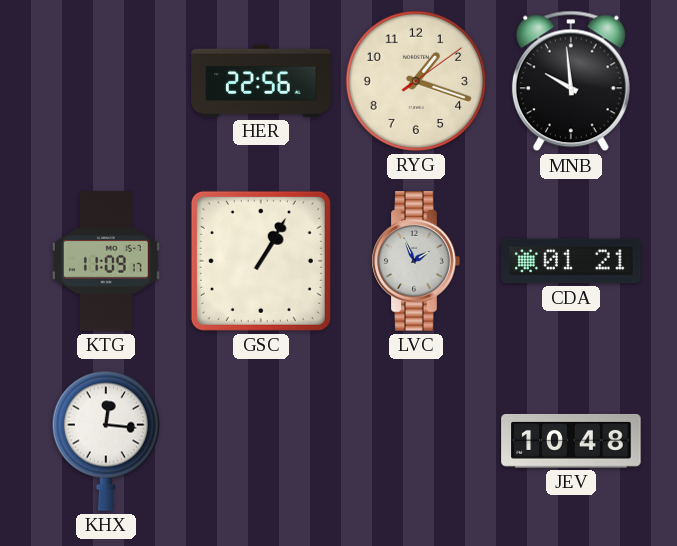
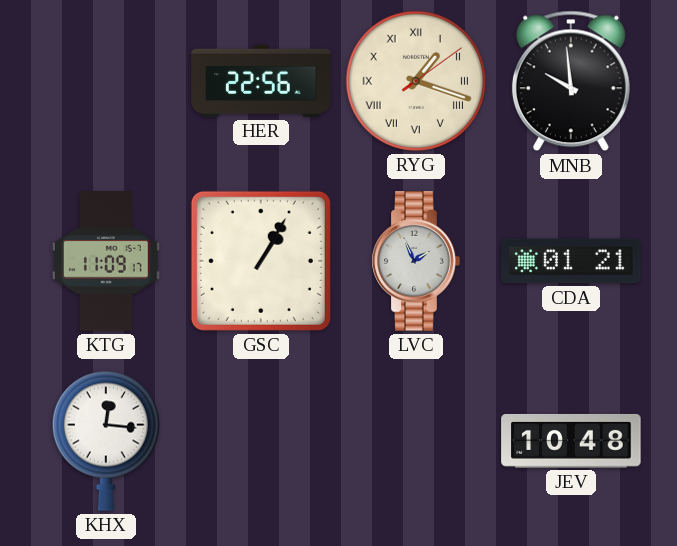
RYG numerals: Arabic -> Roman
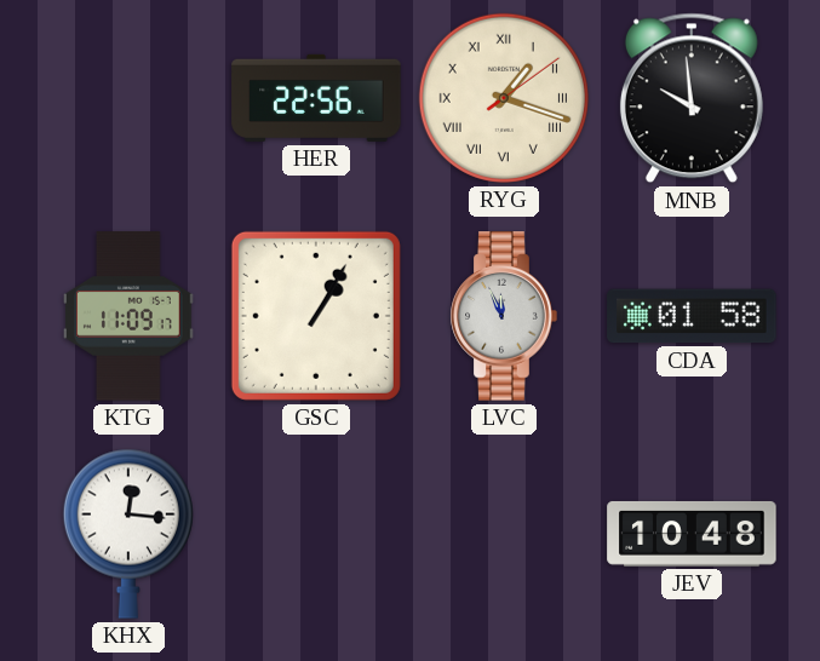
LVC: 1:56 -> 11:56
CDA: 01:21 -> 01:58
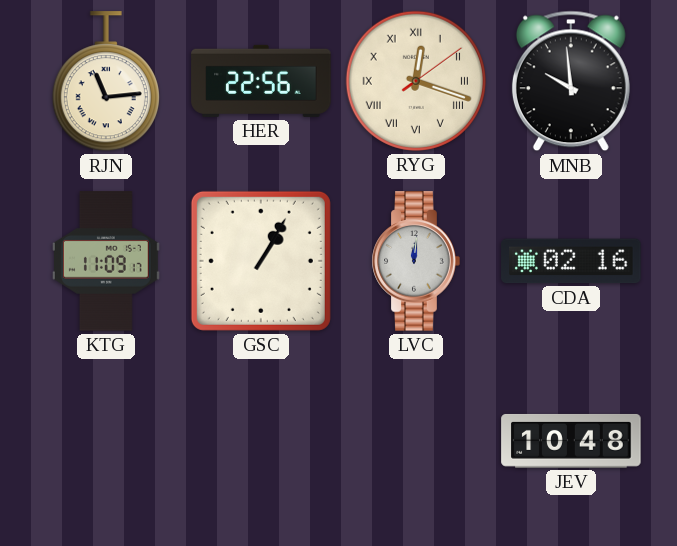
RJN: none -> 11:14
RYG: 1:18 -> 12:18
LVC: 11:56 -> 12:01
CDA: 01:58 -> 02:16
KHX: 12:16 -> none
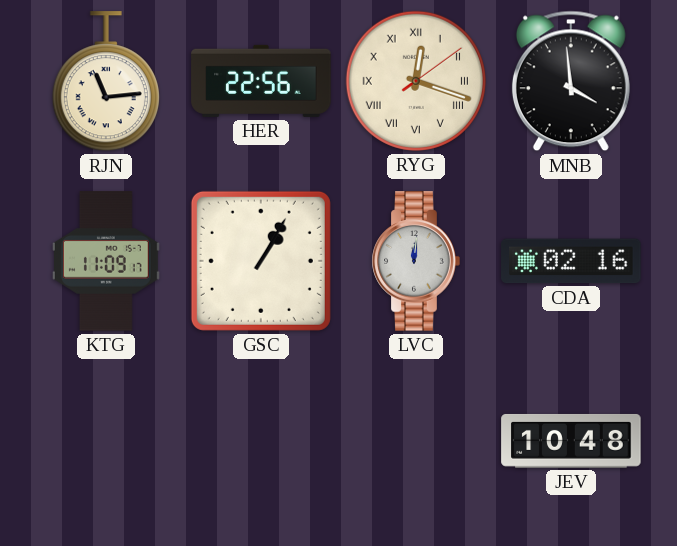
MNB: 9:59 -> 3:59
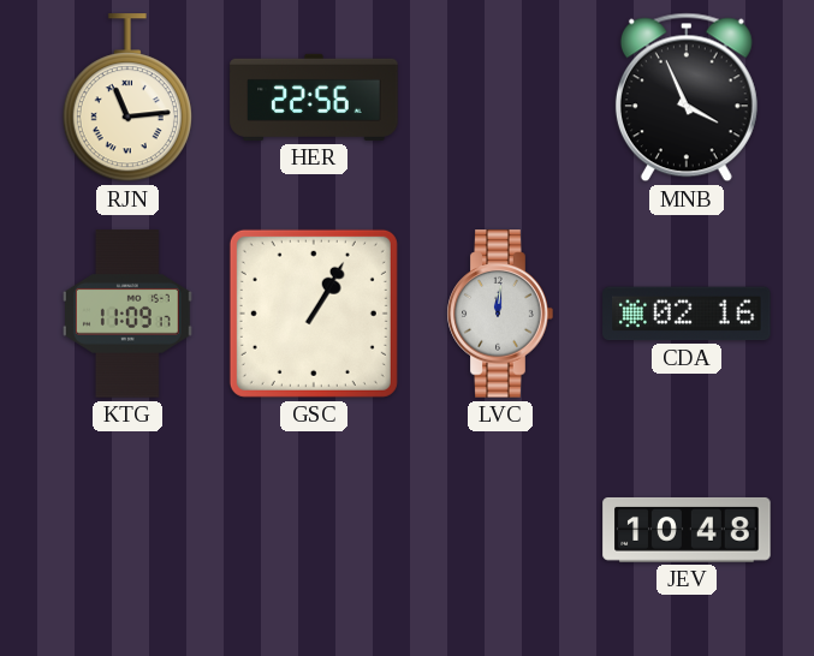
RYG: 12:18 -> none
MNB: 3:59 -> 3:56
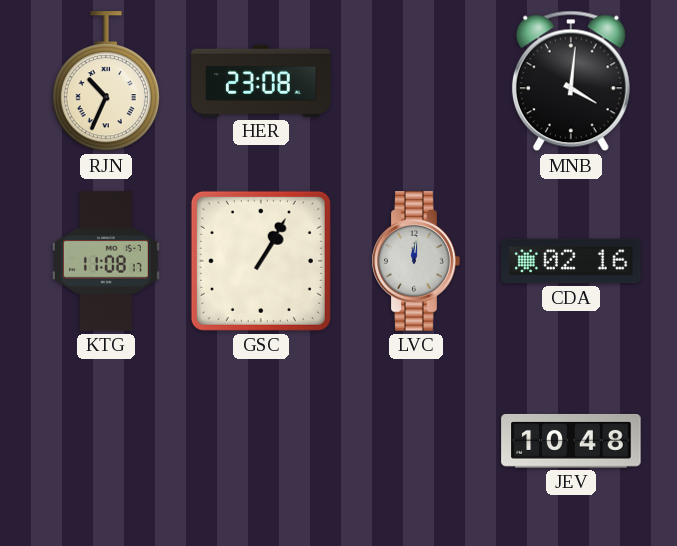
RJN: 11:14 -> 10:34
HER: 22:56 -> 23:08
MNB: 3:56 -> 4:01
KTG: 11:09 -> 11:08
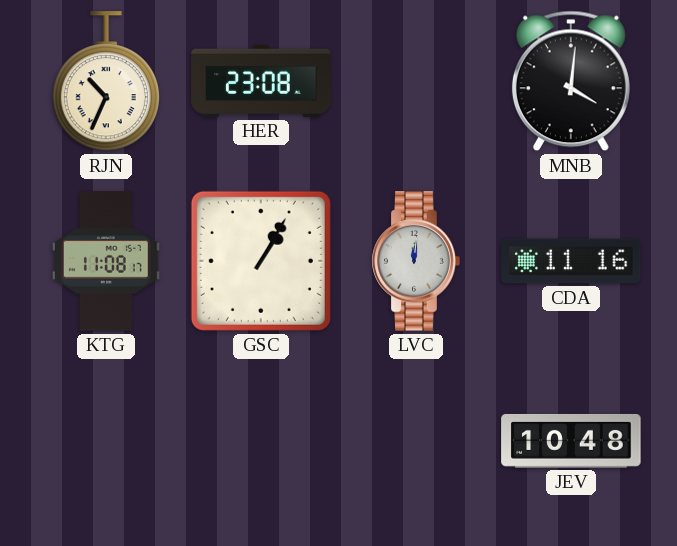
CDA: 02:16 -> 11:16
